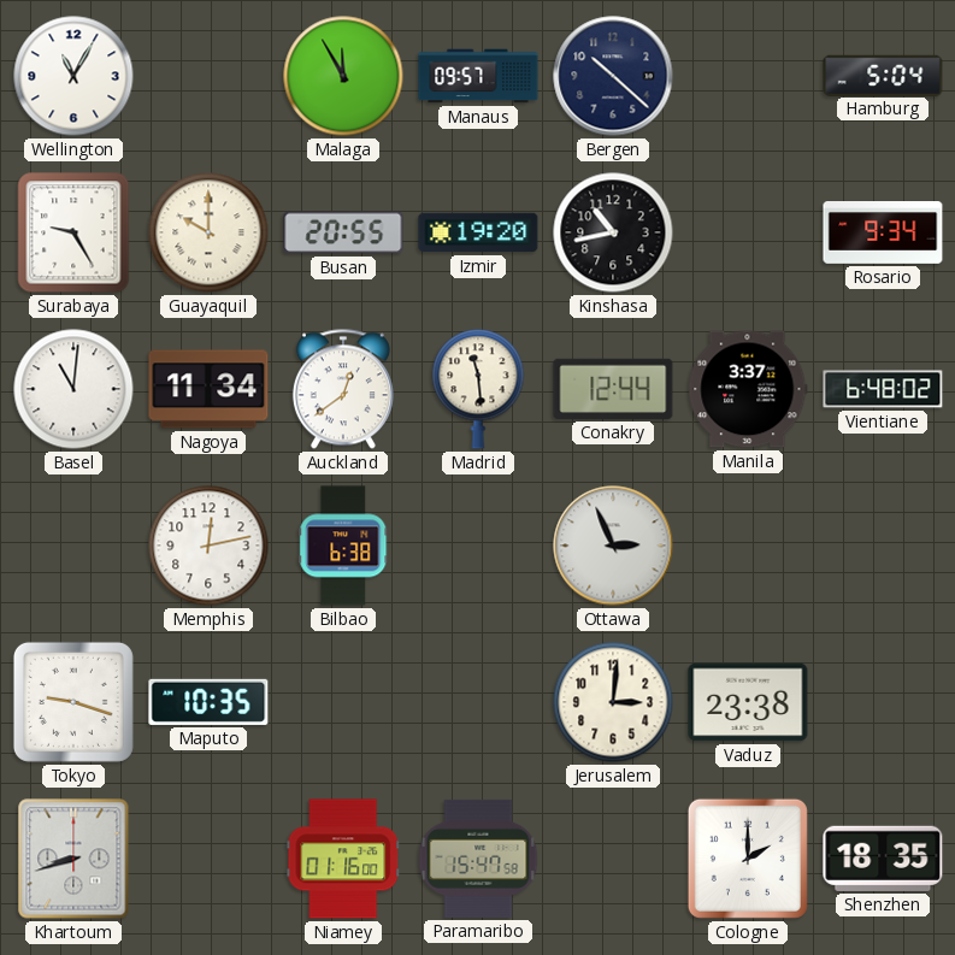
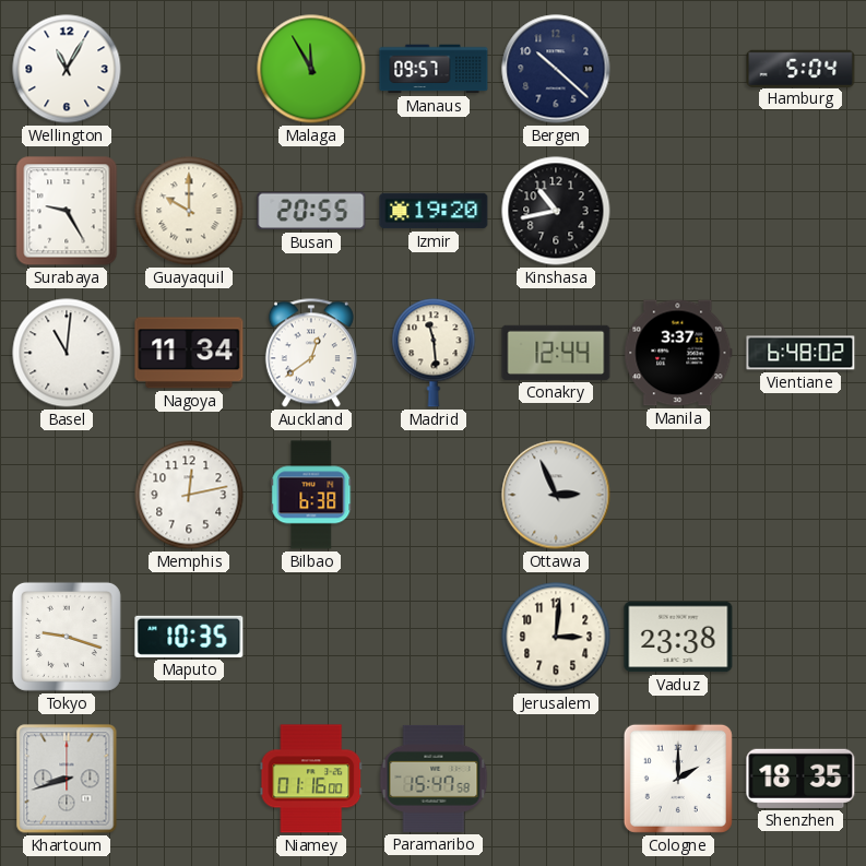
Rosario: 9:34 -> none
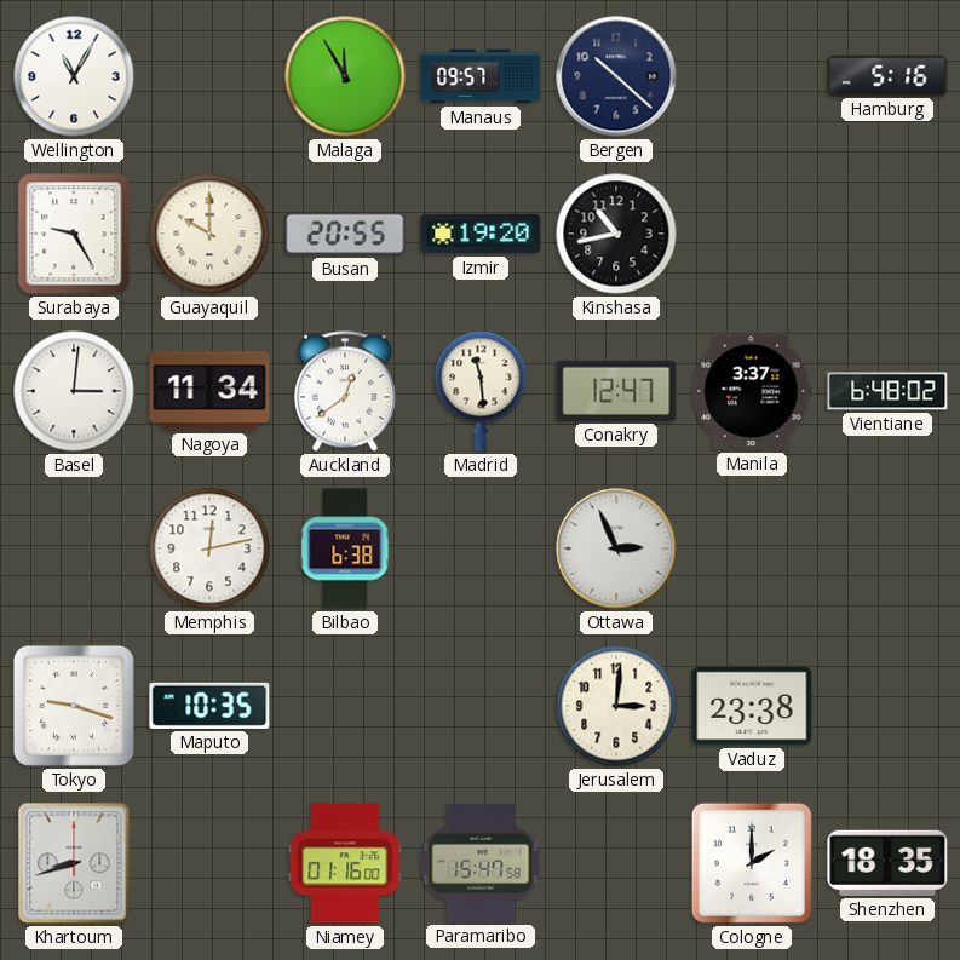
Hamburg: 5:04 -> 5:16
Basel: 11:01 -> 3:01
Conakry: 12:44 -> 12:47
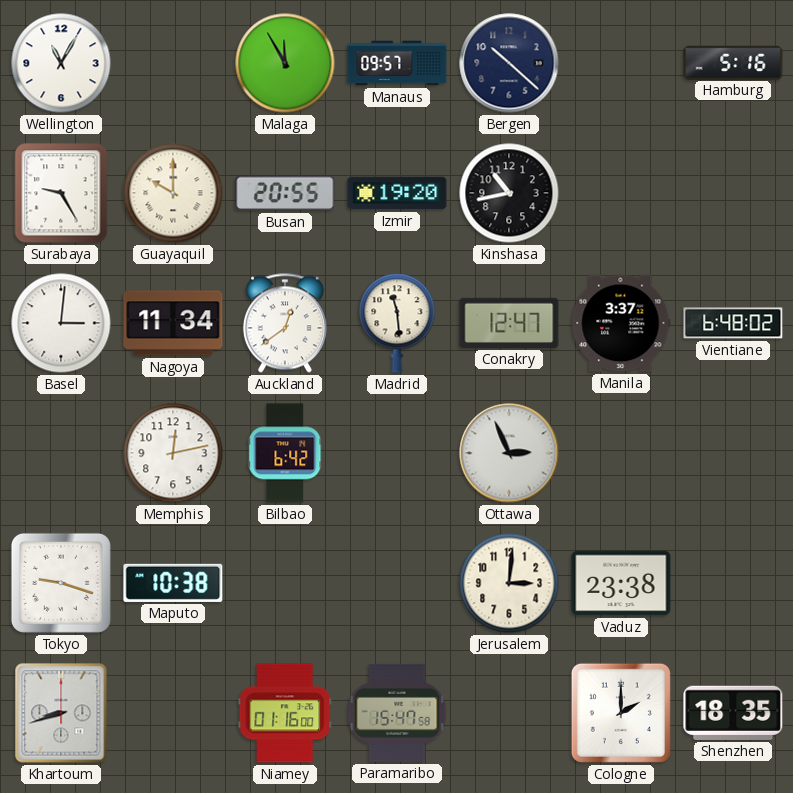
Bilbao: 6:38 -> 6:42
Maputo: 10:35 -> 10:38
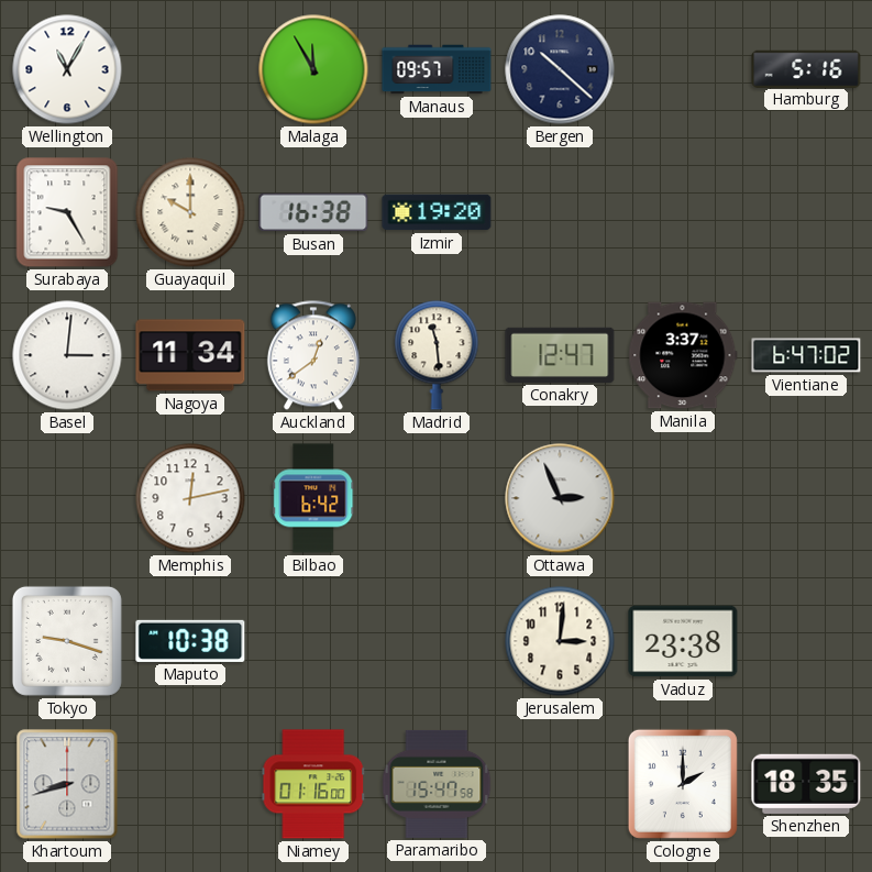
Busan: 20:55 -> 16:38
Kinshasa: 10:43 -> none
Vientiane: 6:48 -> 6:47
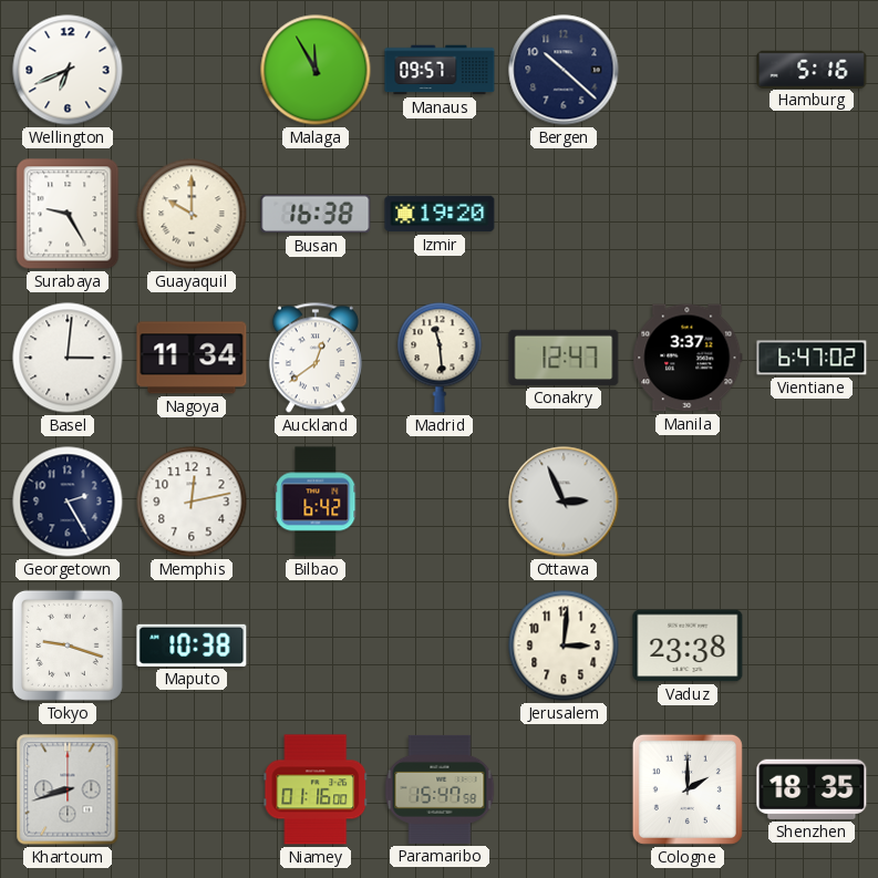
Wellington: 11:05 -> 6:41
Georgetown: none -> 2:25
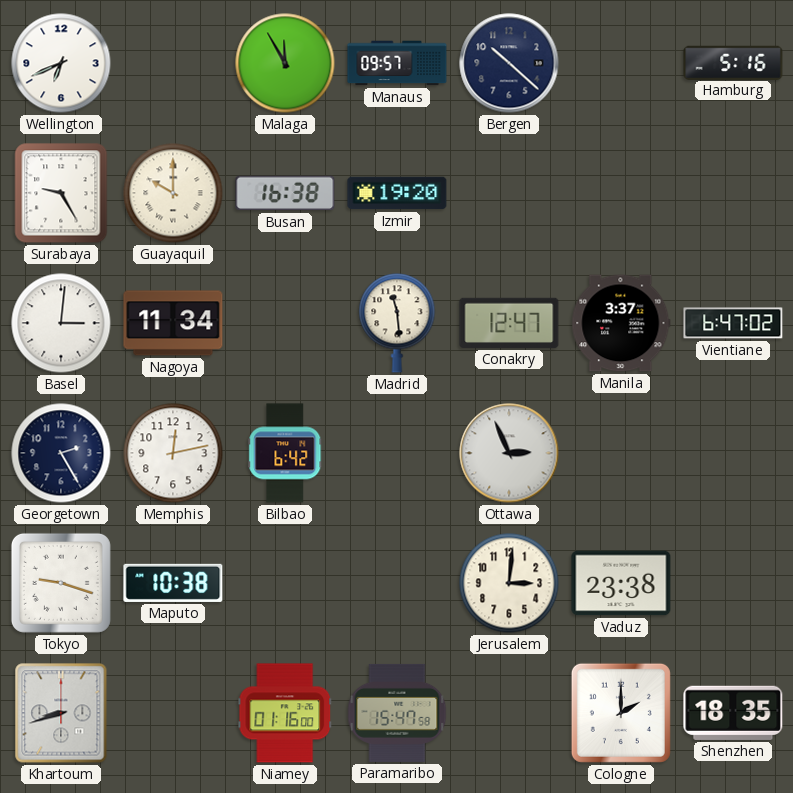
Auckland: 12:39 -> none
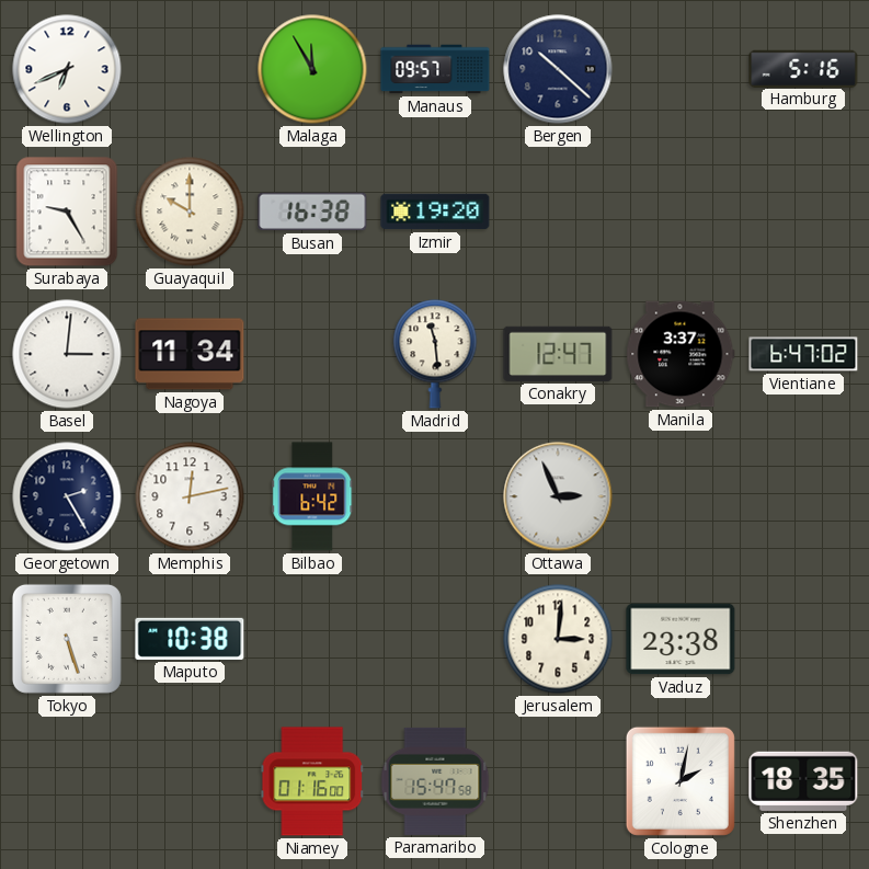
Tokyo: 9:18 -> 5:27
Khartoum: 8:42 -> none
Cologne: 2:00 -> 2:02
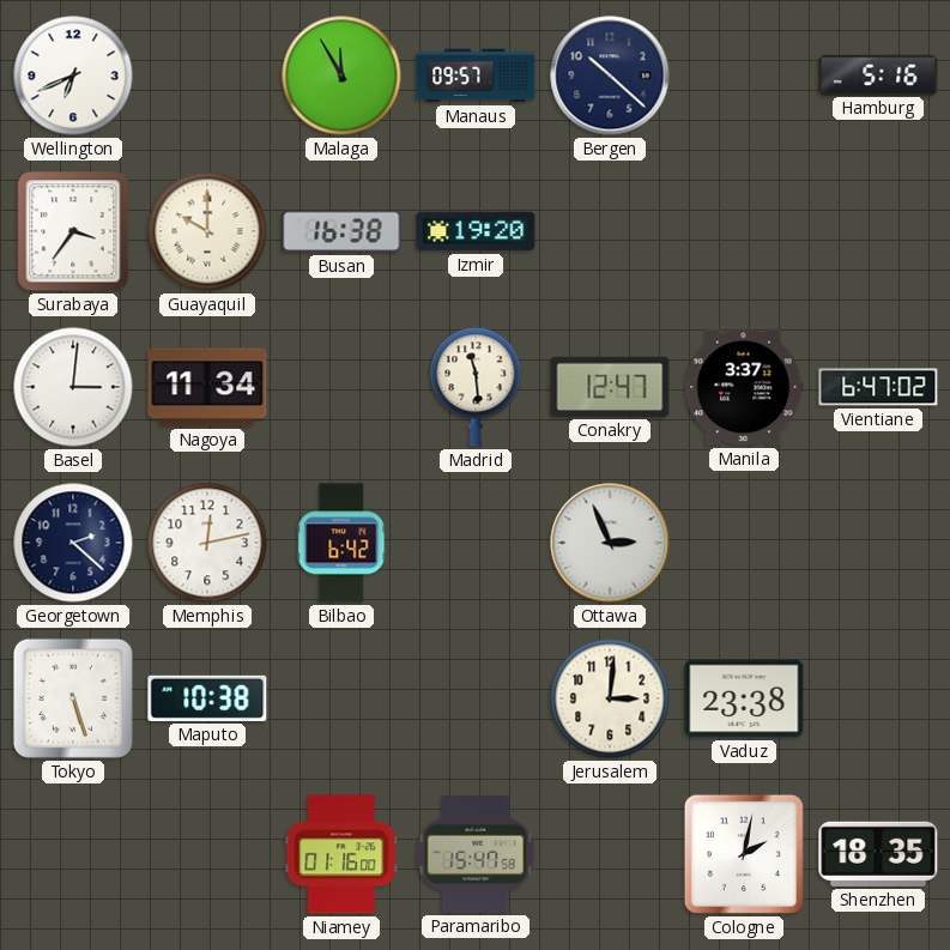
Surabaya: 9:25 -> 3:36
Georgetown: 2:25 -> 2:22
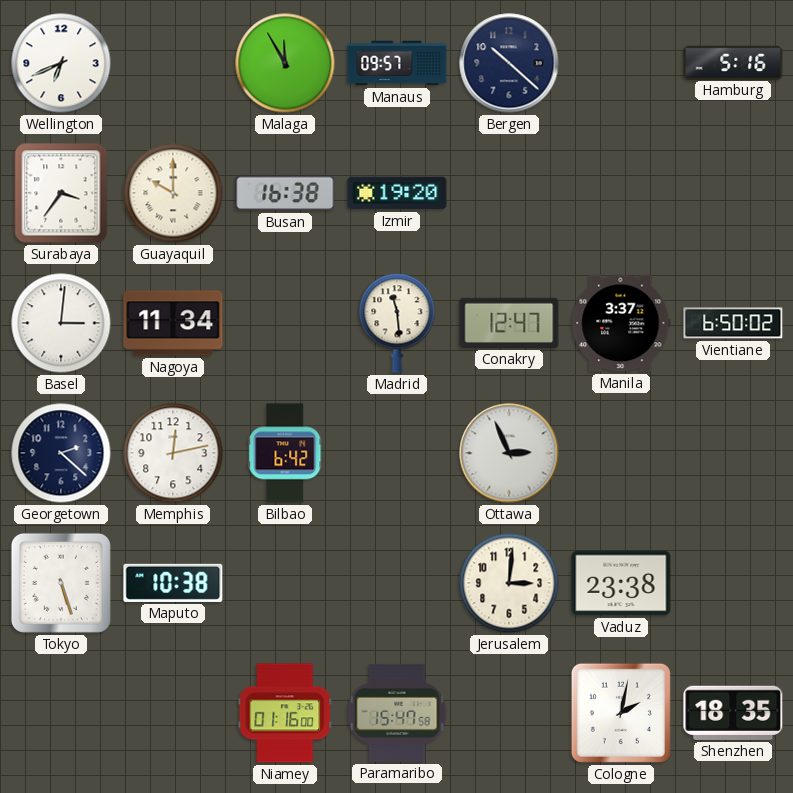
Vientiane: 6:47 -> 6:50
